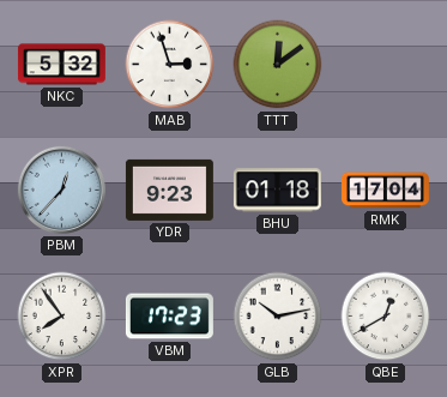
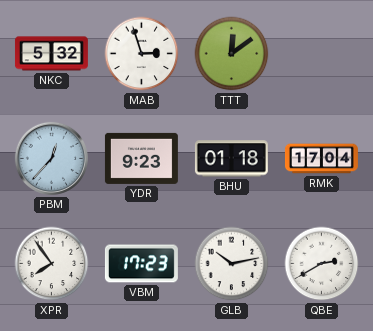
QBE: 12:40 -> 2:40
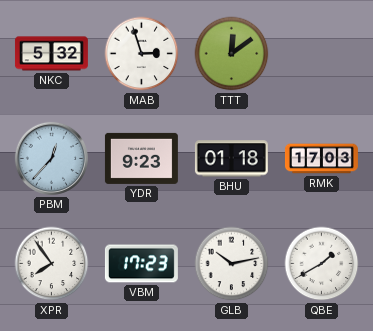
RMK: 17:04 -> 17:03
QBE: 2:40 -> 1:40
